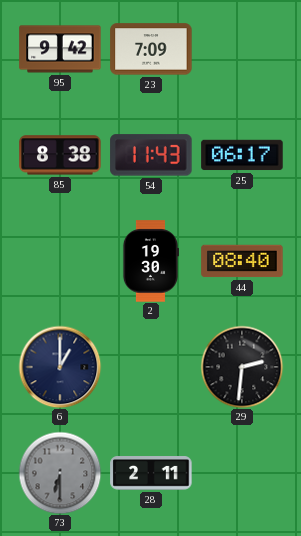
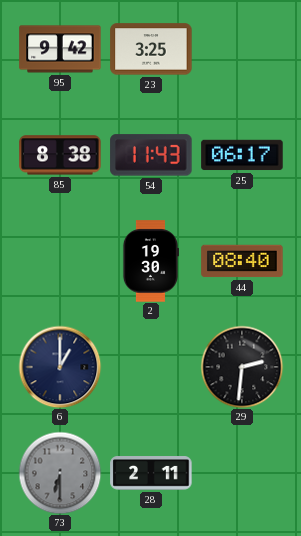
23: 7:09 -> 3:25
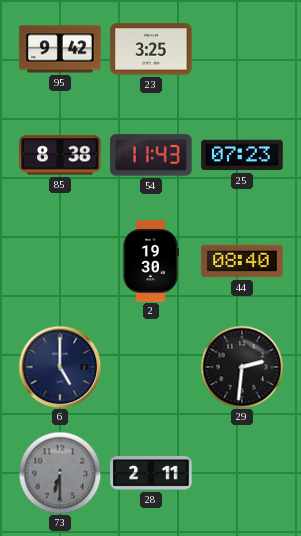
25: 06:17 -> 07:23
6: 1:00 -> 5:00
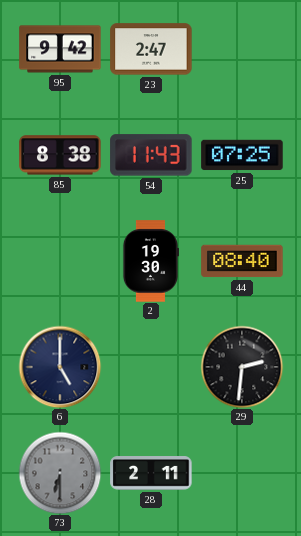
23: 3:25 -> 2:47
25: 07:23 -> 07:25
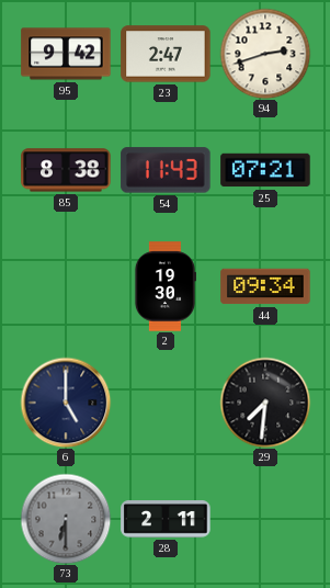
94: none -> 2:42
25: 07:25 -> 07:21
44: 08:40 -> 09:34
29: 2:31 -> 7:31
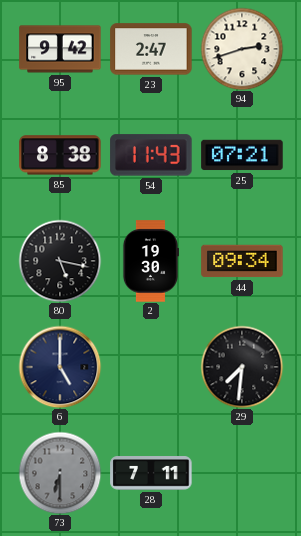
80: none -> 5:17
28: 2:11 -> 7:11
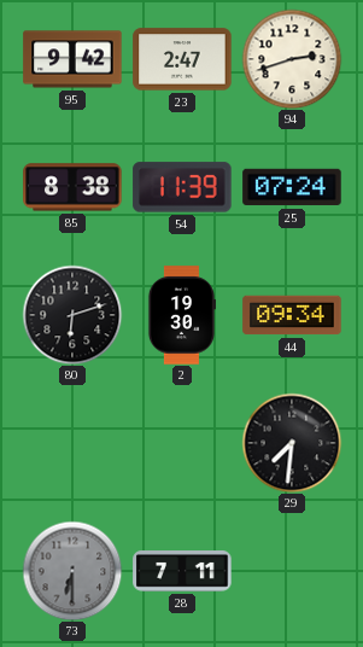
54: 11:43 -> 11:39
25: 07:21 -> 07:24
80: 5:17 -> 6:12
6: 5:00 -> none
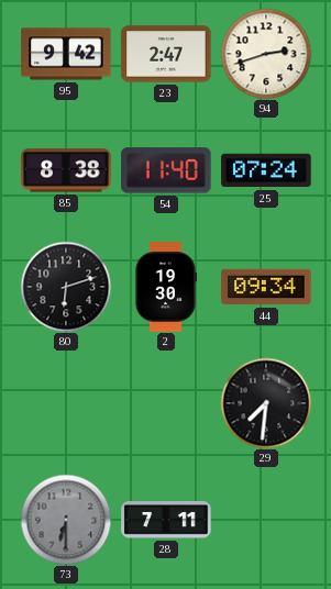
54: 11:39 -> 11:40
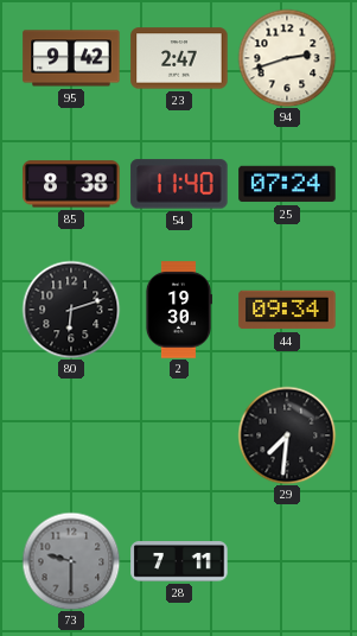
73: 6:30 -> 9:30
